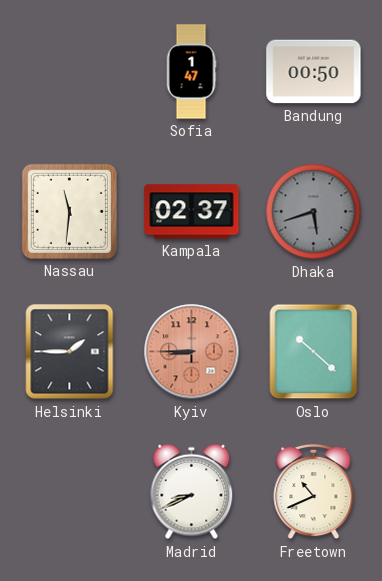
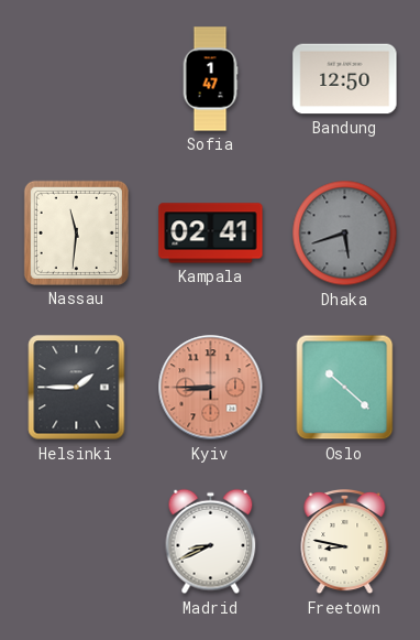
Bandung: 00:50 -> 12:50
Kampala: 02:37 -> 02:41
Freetown: 10:41 -> 8:47
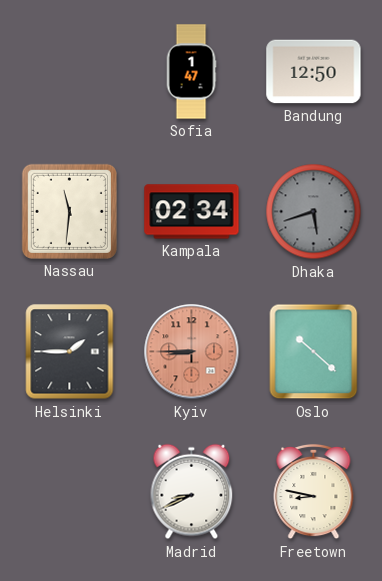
Kampala: 02:41 -> 02:34
